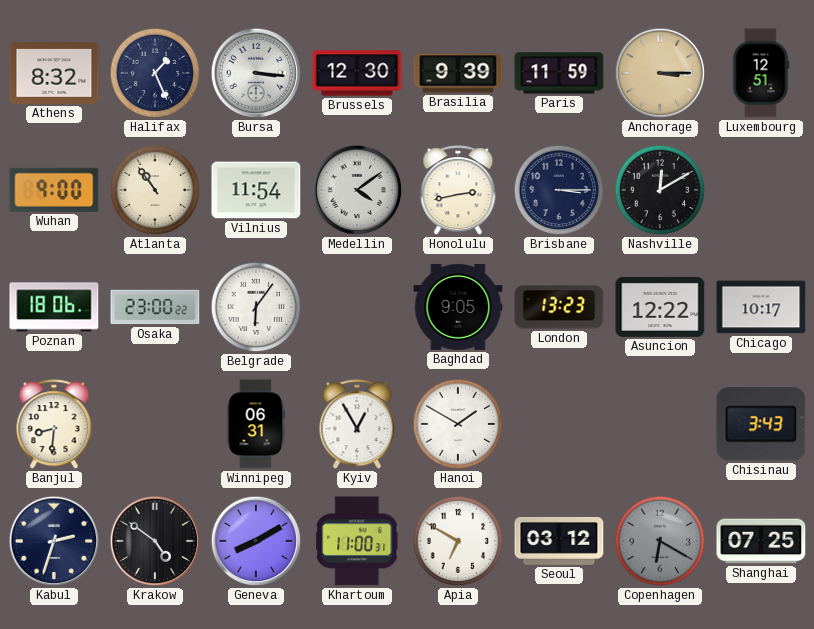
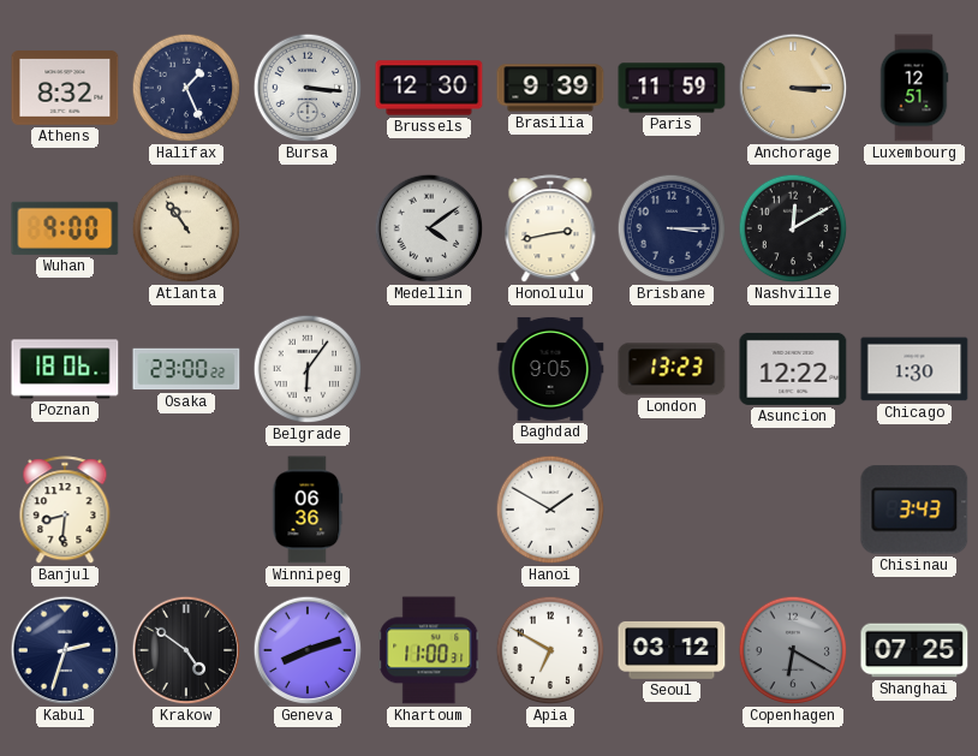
Vilnius: 11:54 -> none
Chicago: 10:17 -> 1:30
Winnipeg: 06:31 -> 06:36
Kyiv: 12:55 -> none
Geneva: 8:10 -> 8:12
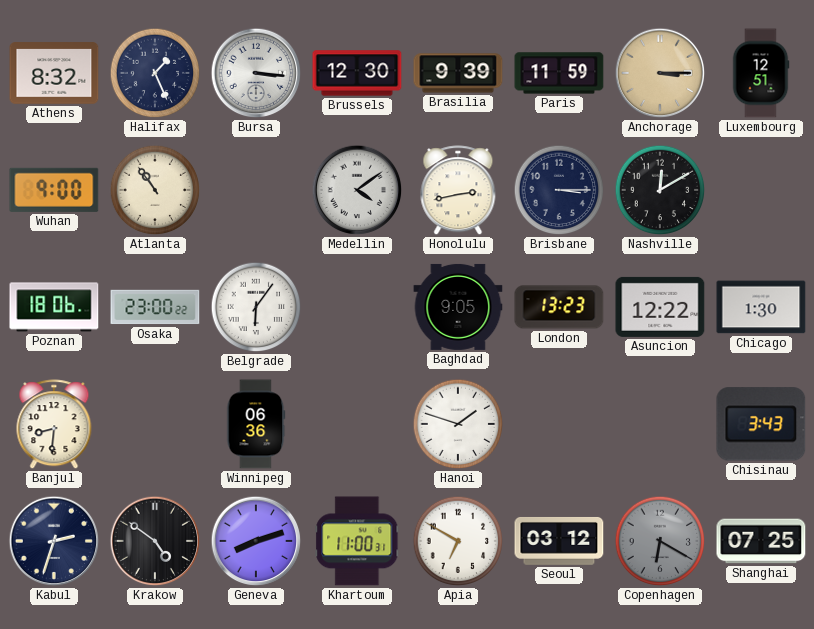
Hanoi: 1:50 -> 1:48
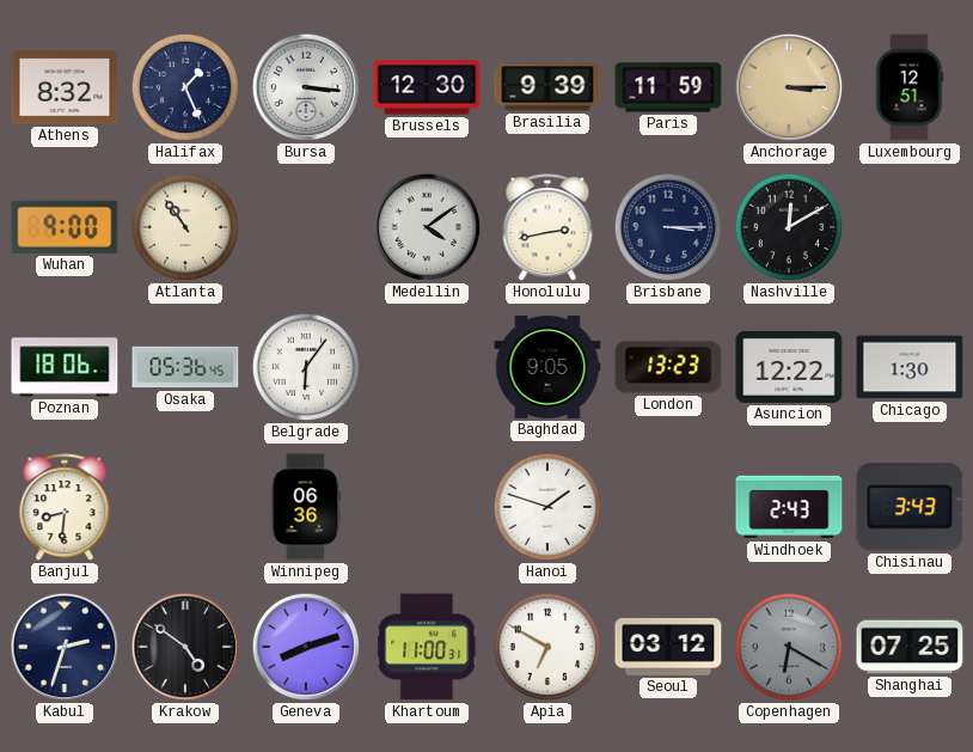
Osaka: 23:00 -> 05:36
Windhoek: none -> 2:43
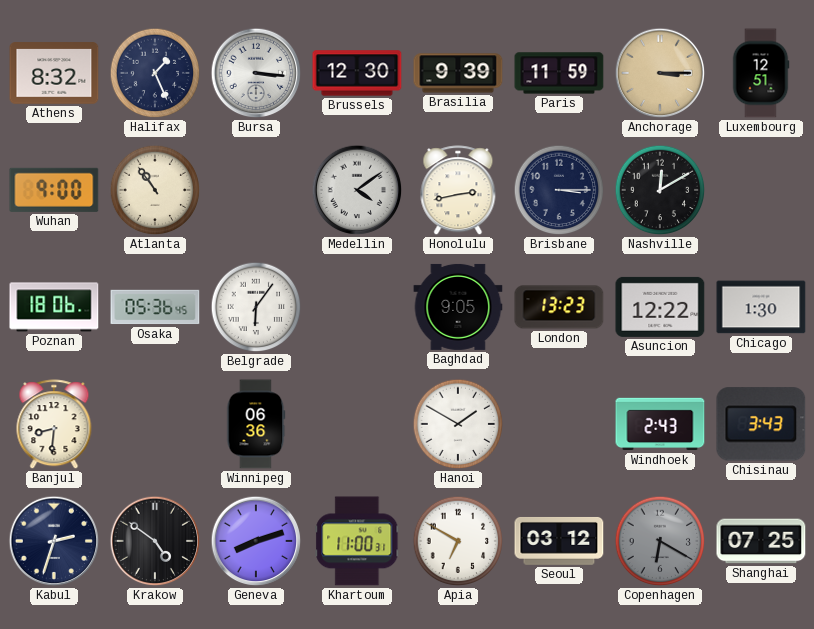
Hanoi: 1:48 -> 1:50
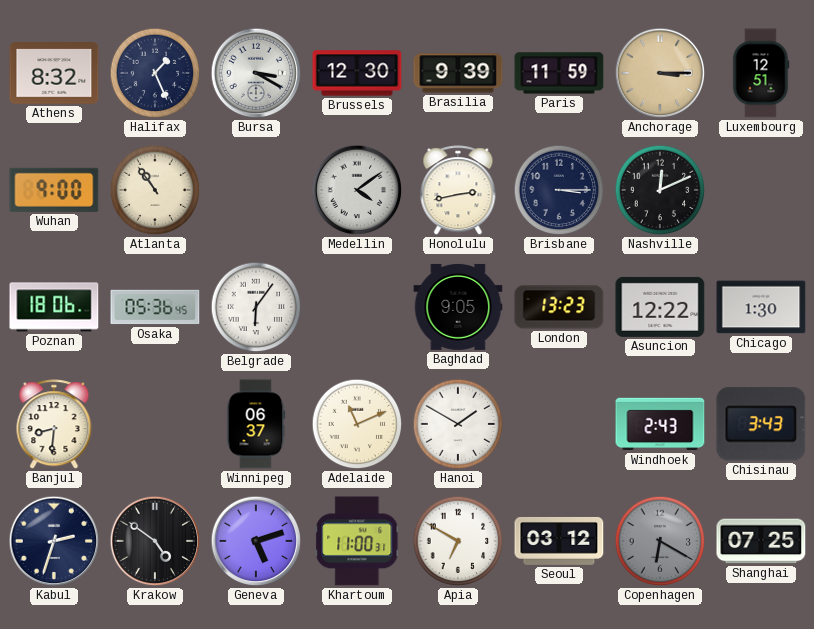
Bursa: 3:16 -> 3:20
Nashville: 12:10 -> 12:11
Winnipeg: 06:36 -> 06:37
Adelaide: none -> 11:11
Geneva: 8:12 -> 5:12
